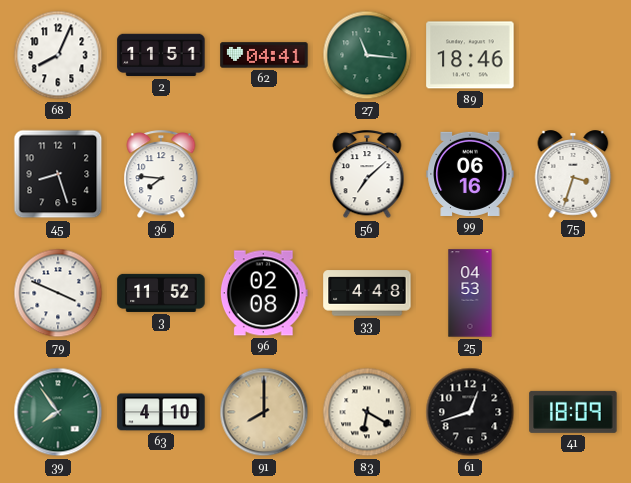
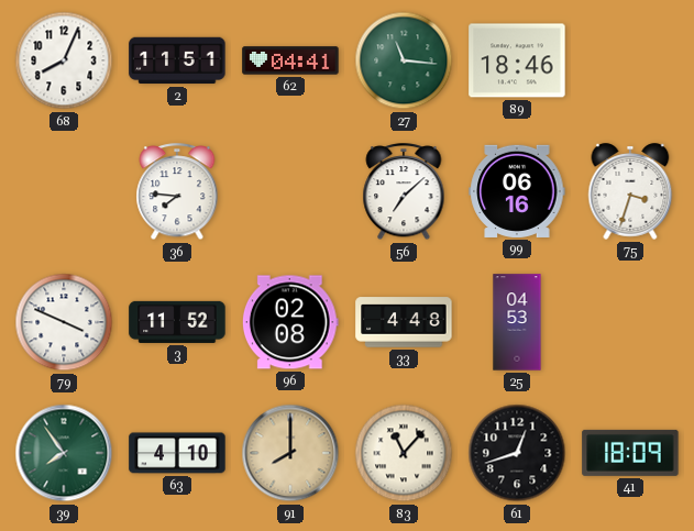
45: 8:27 -> none
83: 6:20 -> 11:07
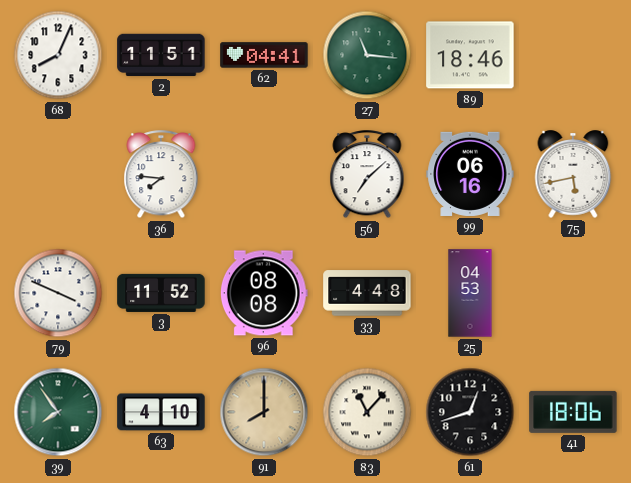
75: 3:33 -> 5:43
96: 02:08 -> 08:08
41: 18:09 -> 18:06
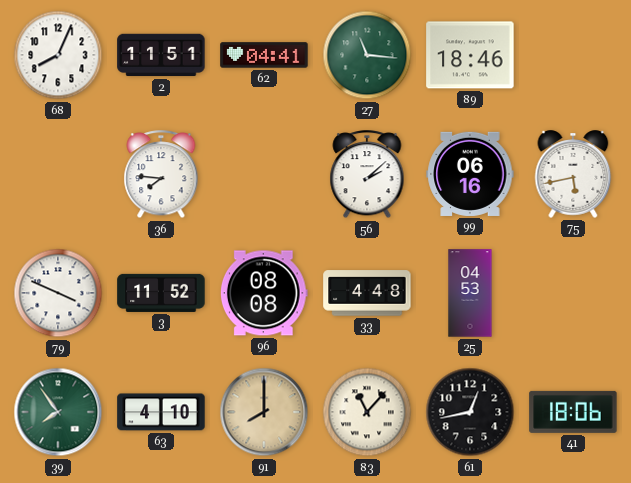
56: 7:08 -> 2:08
61: 12:42 -> 12:43
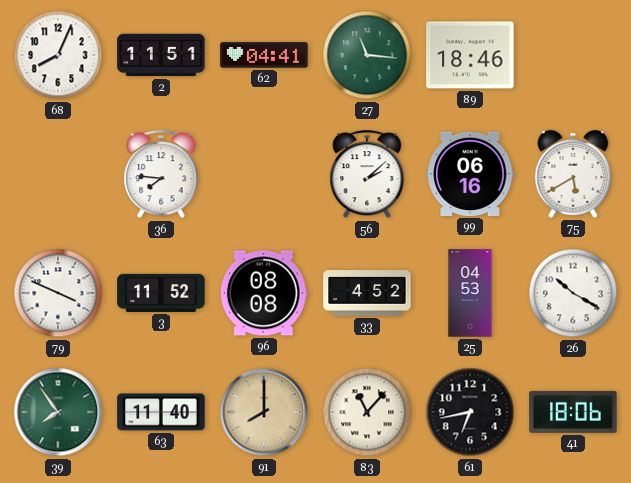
75: 5:43 -> 5:40
33: 4:48 -> 4:52
26: none -> 10:20
63: 4:10 -> 11:40
61: 12:43 -> 6:43
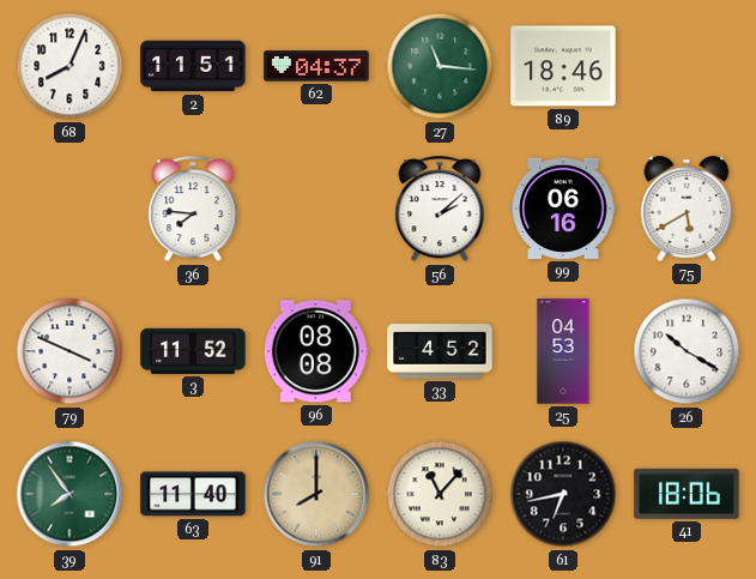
62: 04:41 -> 04:37
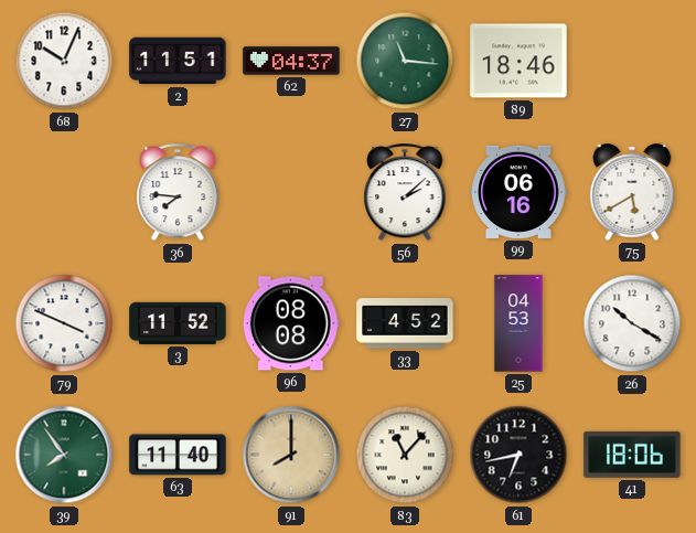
68: 8:04 -> 10:04
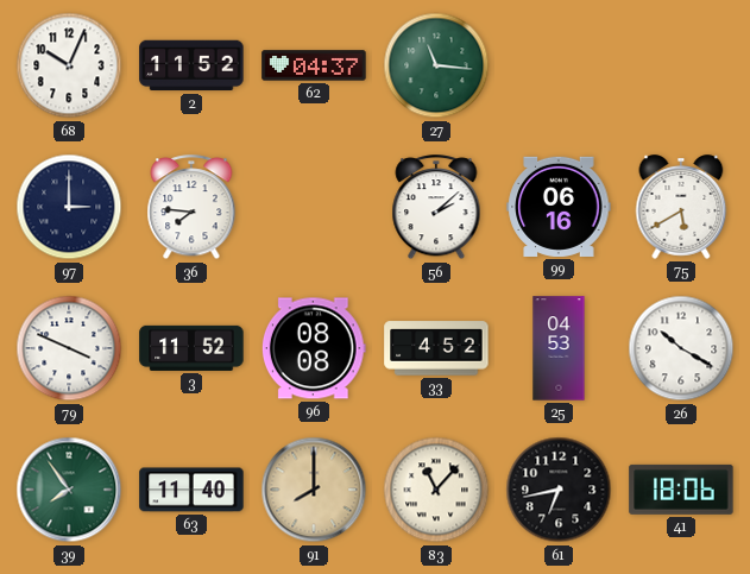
2: 11:51 -> 11:52
89: 18:46 -> none
97: none -> 3:00
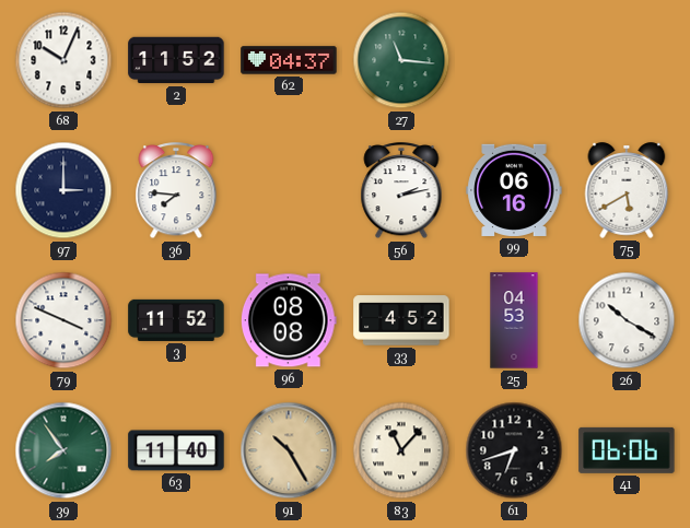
56: 2:08 -> 2:13
91: 8:00 -> 10:25
61: 6:43 -> 6:42
41: 18:06 -> 06:06
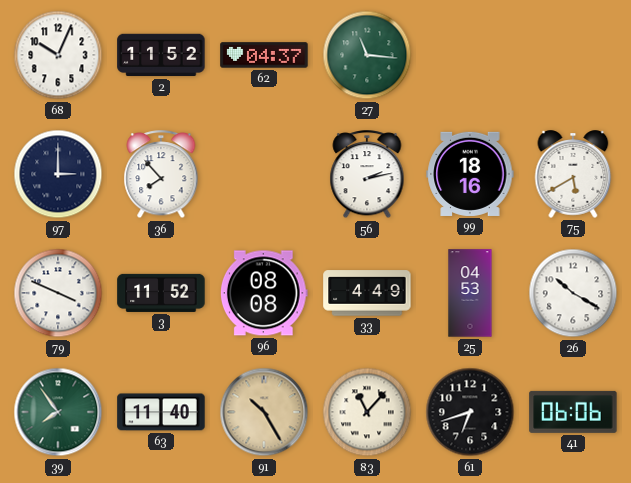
36: 7:46 -> 7:53
99: 06:16 -> 18:16
33: 4:52 -> 4:49
